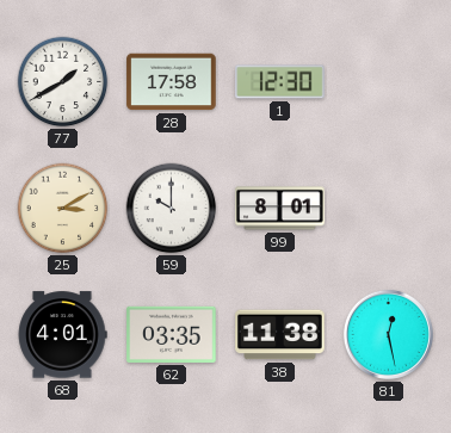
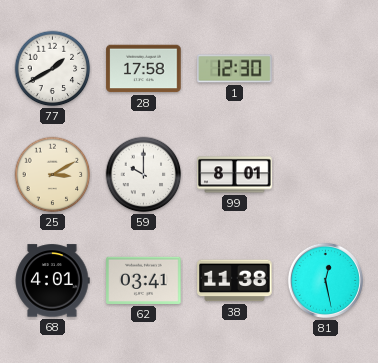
62: 03:35 -> 03:41
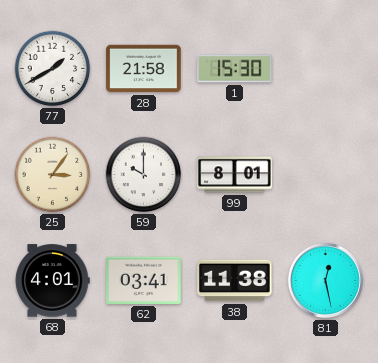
28: 17:58 -> 21:58
1: 12:30 -> 15:30
25: 3:10 -> 3:06
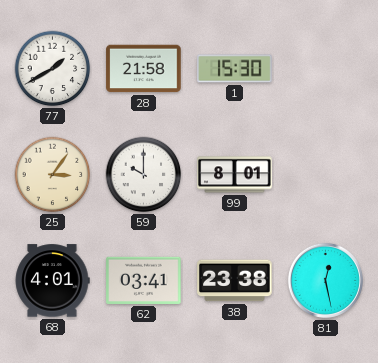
38: 11:38 -> 23:38
